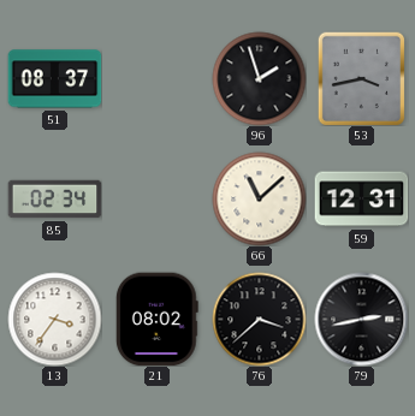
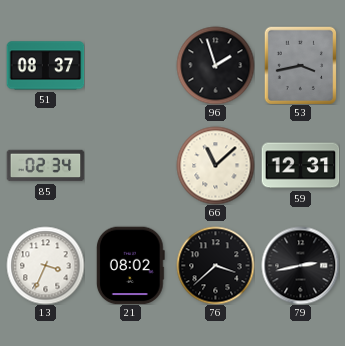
13: 3:36 -> 3:34
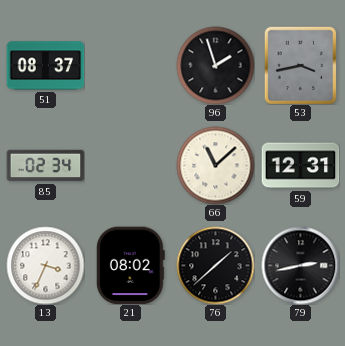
76: 3:38 -> 1:38
